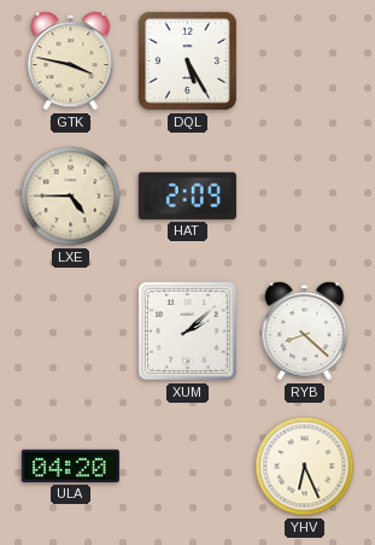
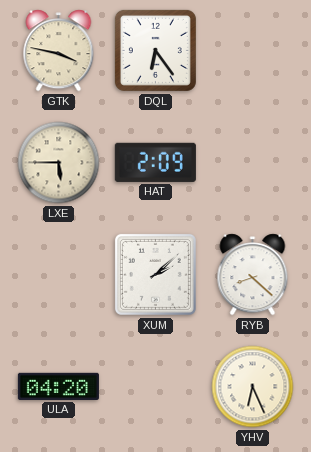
DQL: 5:25 -> 6:24
LXE: 4:45 -> 5:45
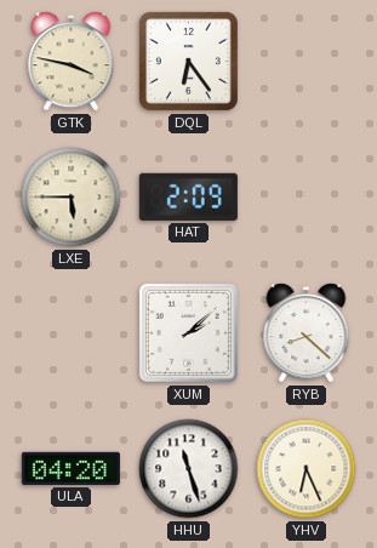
HHU: none -> 11:27
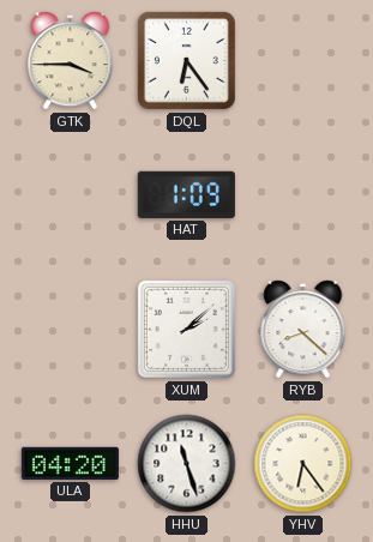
GTK: 3:47 -> 3:45
LXE: 5:45 -> none
HAT: 2:09 -> 1:09
YHV: 6:26 -> 6:24
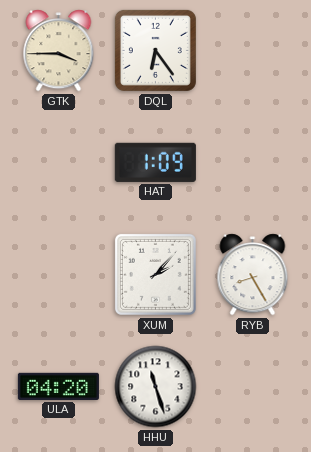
XUM: 2:08 -> 2:07
RYB: 8:22 -> 8:25
YHV: 6:24 -> none
